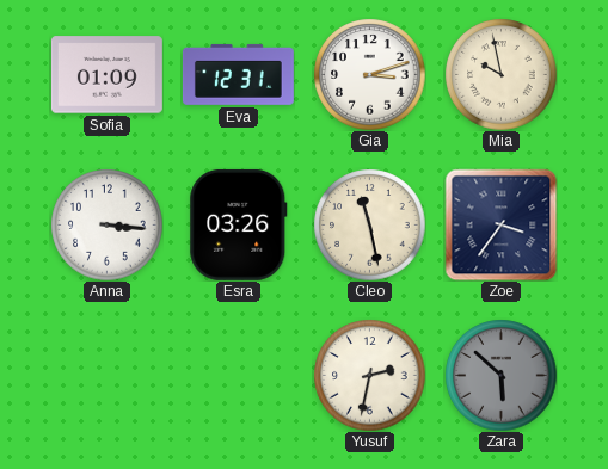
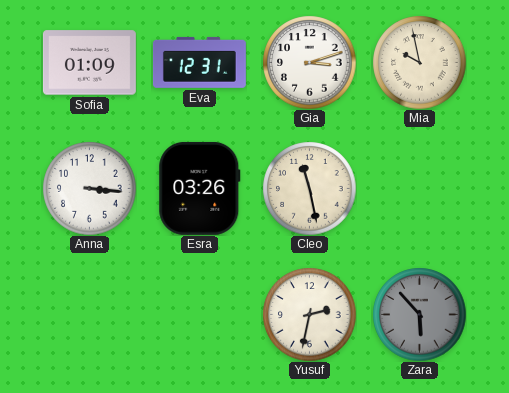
Zoe: 3:36 -> none
Zara: 5:52 -> 5:53
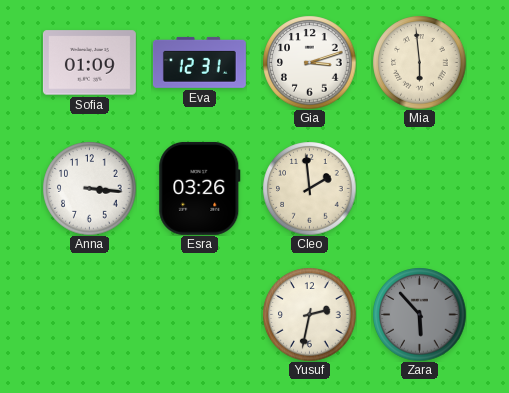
Mia: 9:58 -> 5:59
Cleo: 11:28 -> 1:59
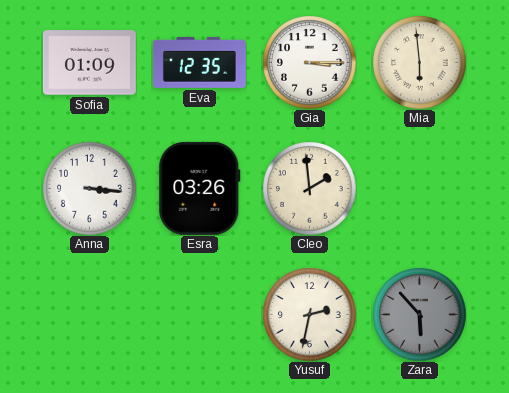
Eva: 12:31 -> 12:35
Gia: 3:12 -> 3:15
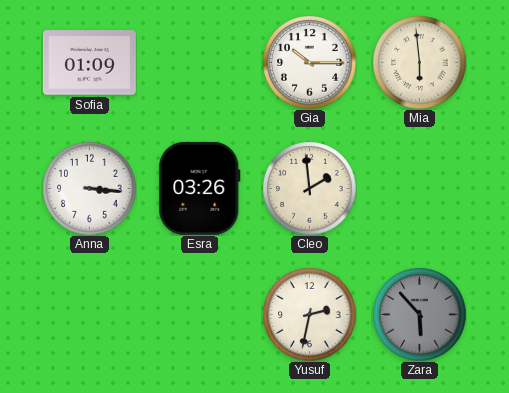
Eva: 12:35 -> none
Gia: 3:15 -> 10:15
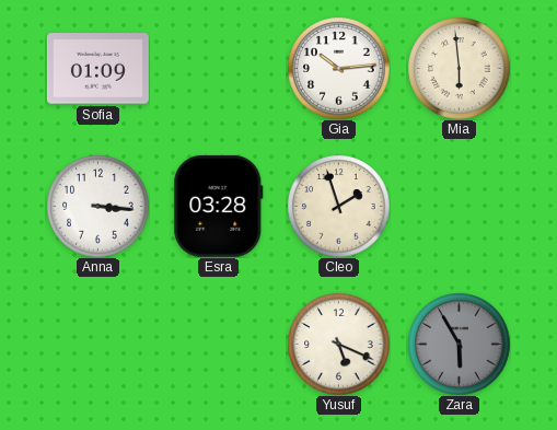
Gia: 10:15 -> 10:14
Esra: 03:26 -> 03:28
Cleo: 1:59 -> 1:57
Yusuf: 2:32 -> 5:19
Zara: 5:53 -> 5:55
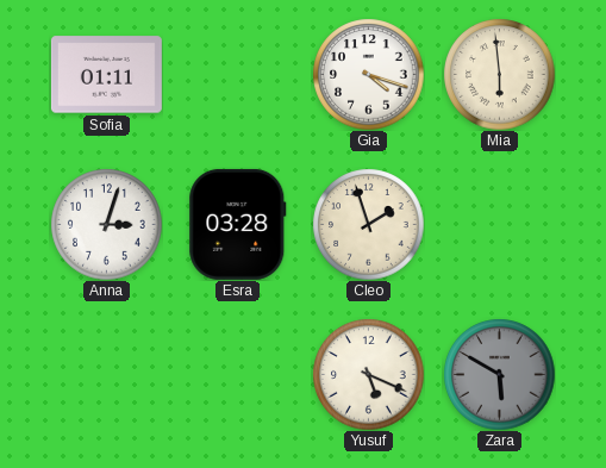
Sofia: 01:09 -> 01:11
Gia: 10:14 -> 4:18
Anna: 3:16 -> 3:03
Zara: 5:55 -> 5:50
